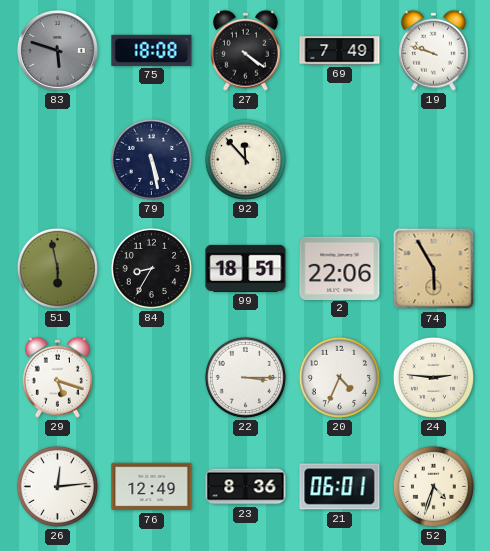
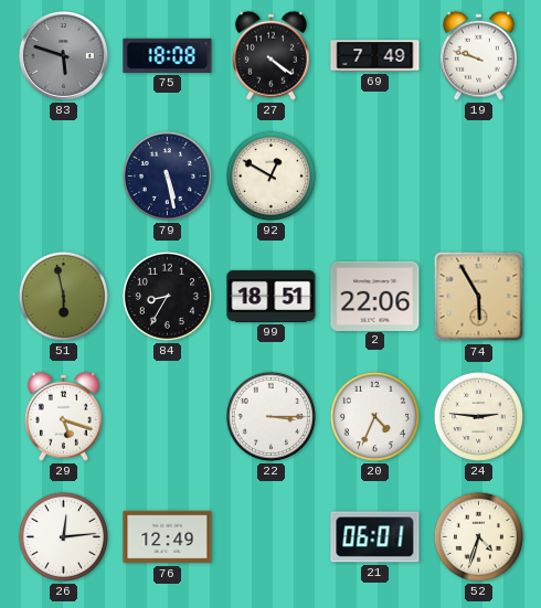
92: 11:53 -> 12:50
23: 8:36 -> none
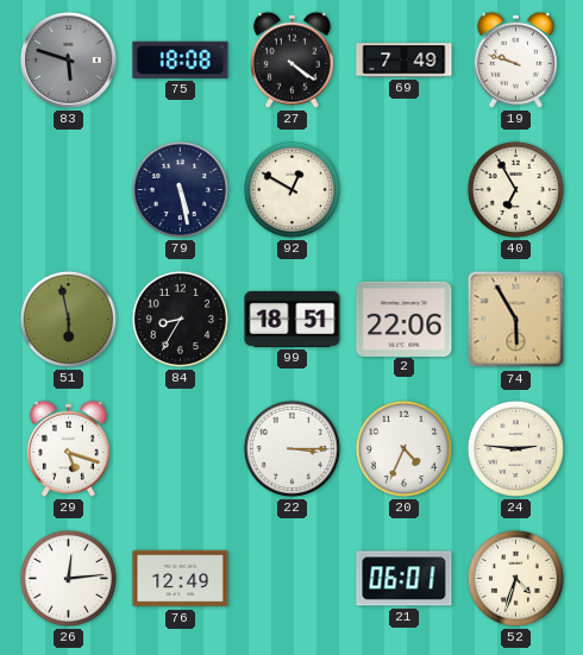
40: none -> 6:55
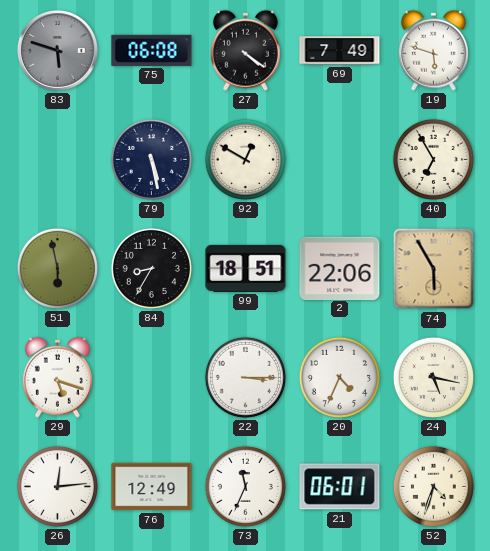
75: 18:08 -> 06:08
19: 9:48 -> 5:48
24: 2:46 -> 5:17
73: none -> 11:34
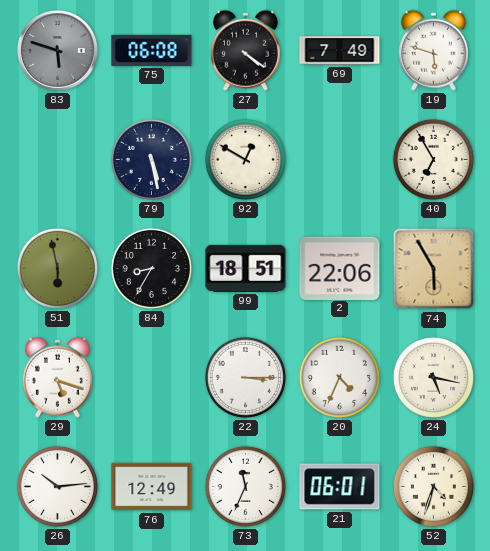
26: 12:14 -> 10:14
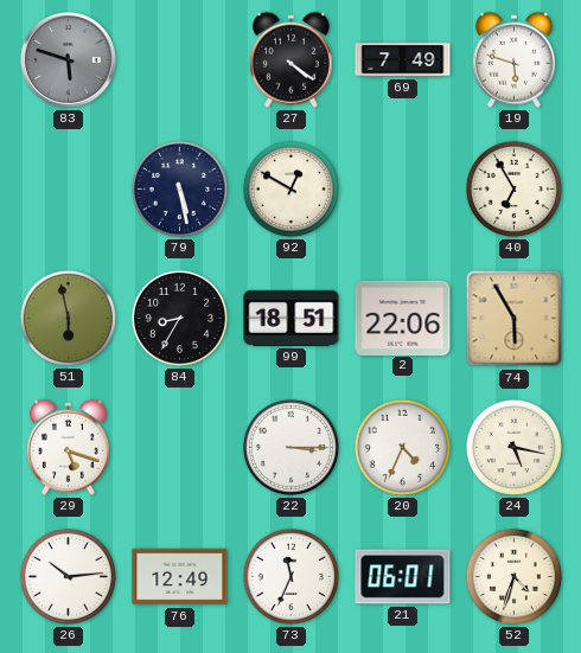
75: 06:08 -> none
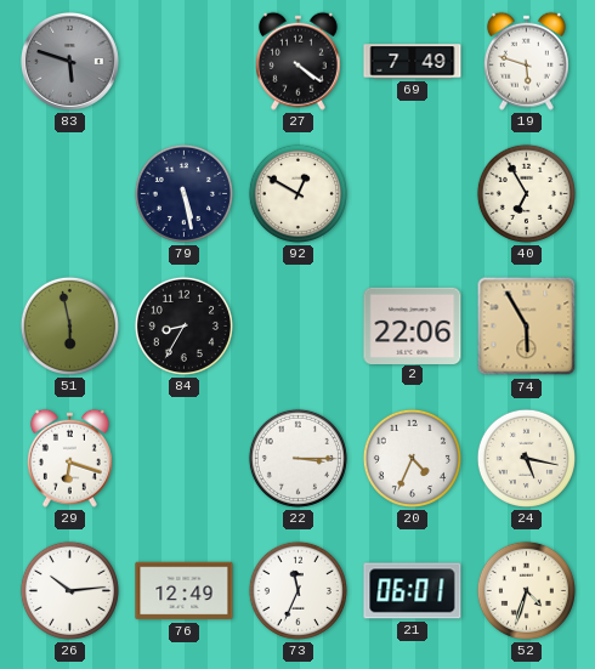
99: 18:51 -> none
29: 5:18 -> 6:18
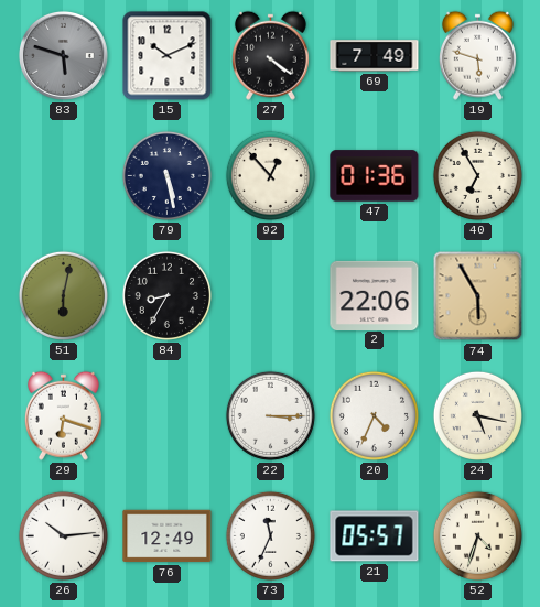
15: none -> 10:11
92: 12:50 -> 12:53
47: none -> 01:36
51: 5:58 -> 6:02
21: 06:01 -> 05:57
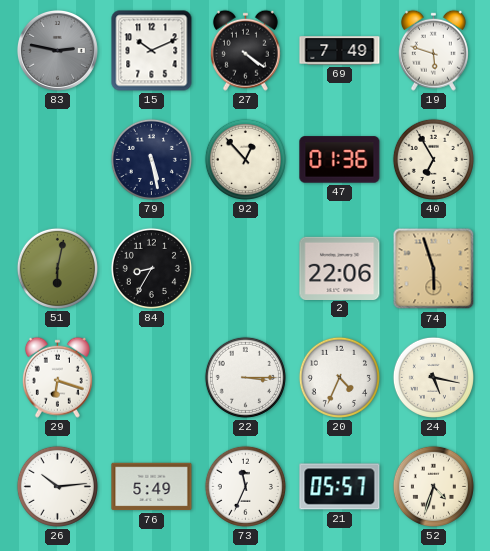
83: 5:48 -> 2:47
74: 5:55 -> 5:57
76: 12:49 -> 5:49
